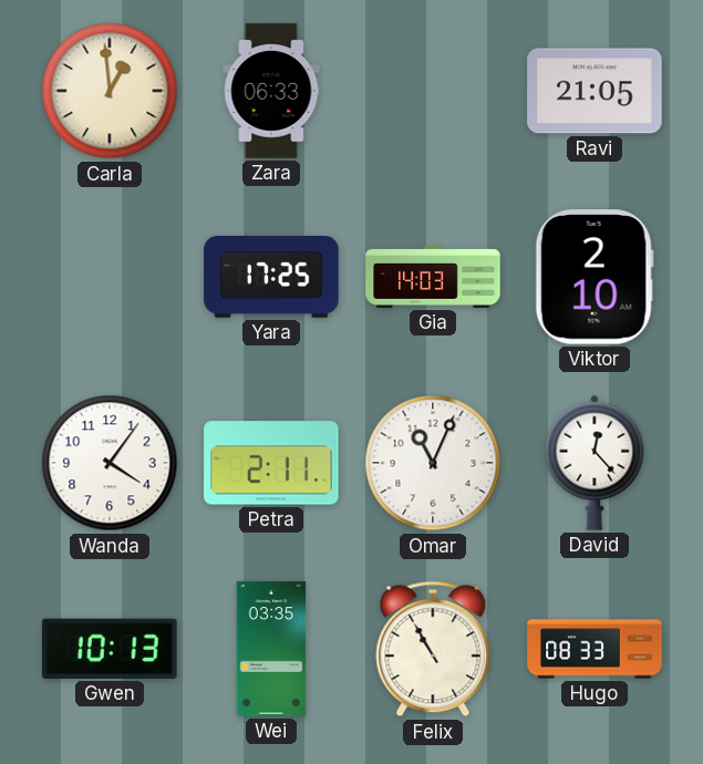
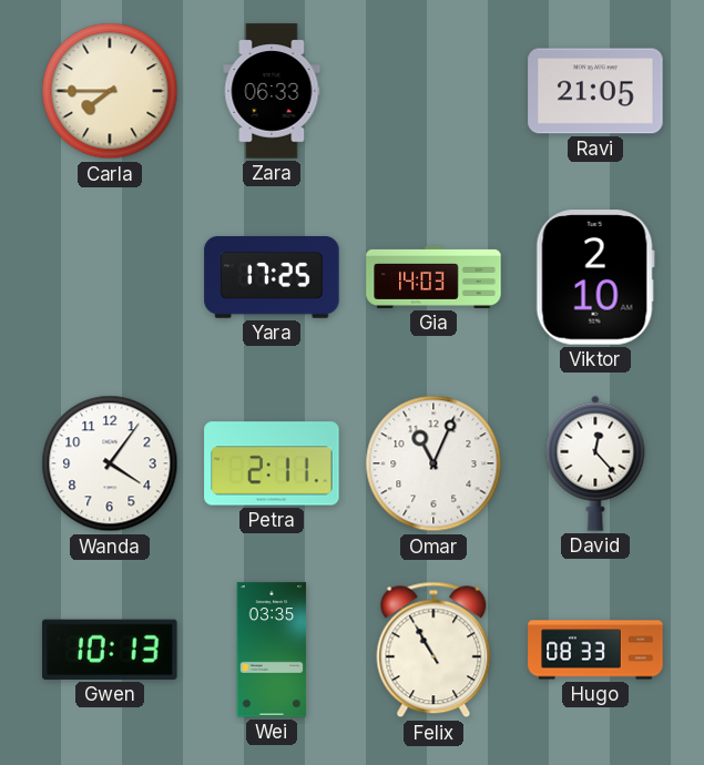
Carla: 12:59 -> 7:45
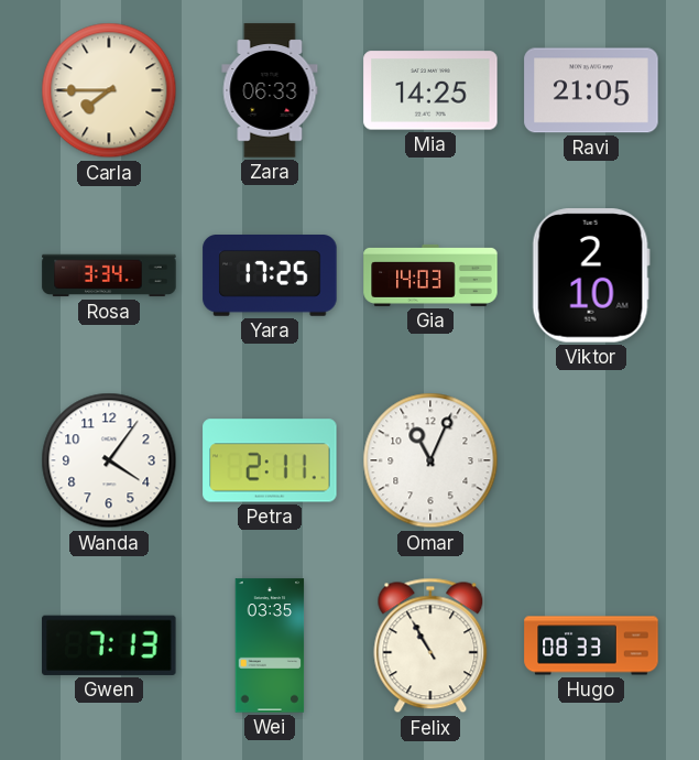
Mia: none -> 14:25
Rosa: none -> 3:34
David: 12:23 -> none
Gwen: 10:13 -> 7:13
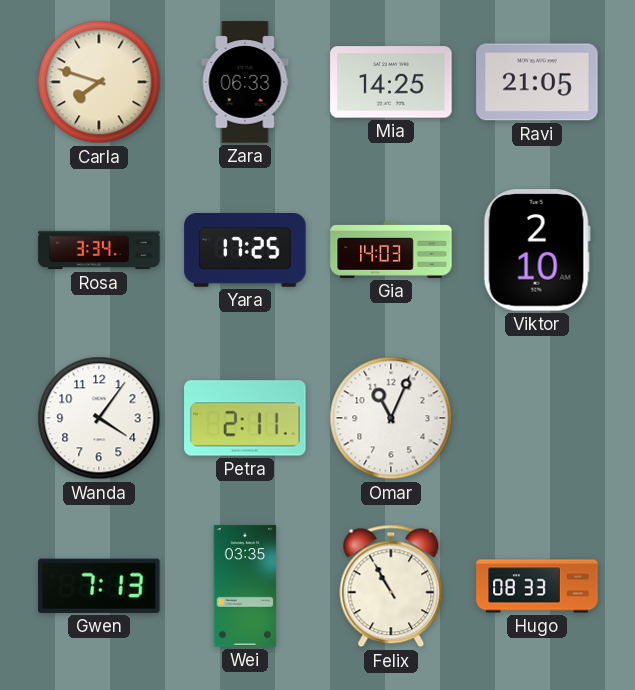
Carla: 7:45 -> 7:48
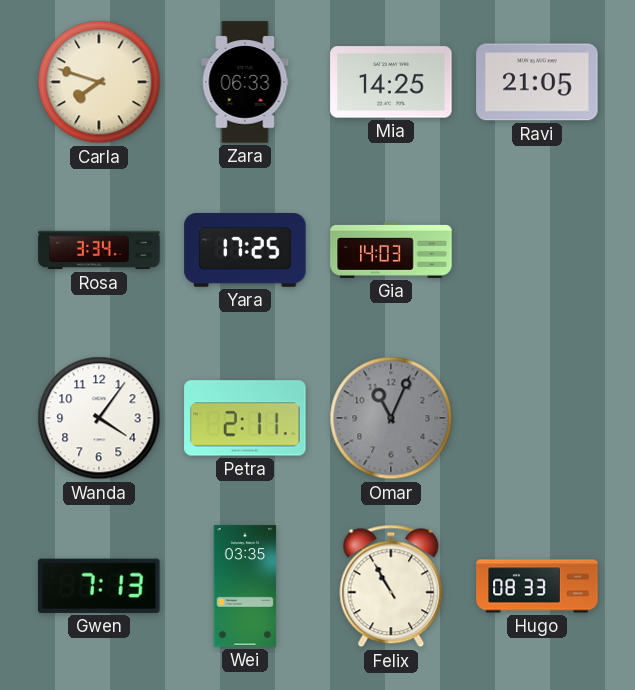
Viktor: 2:10 -> none
Omar dial: white -> grey
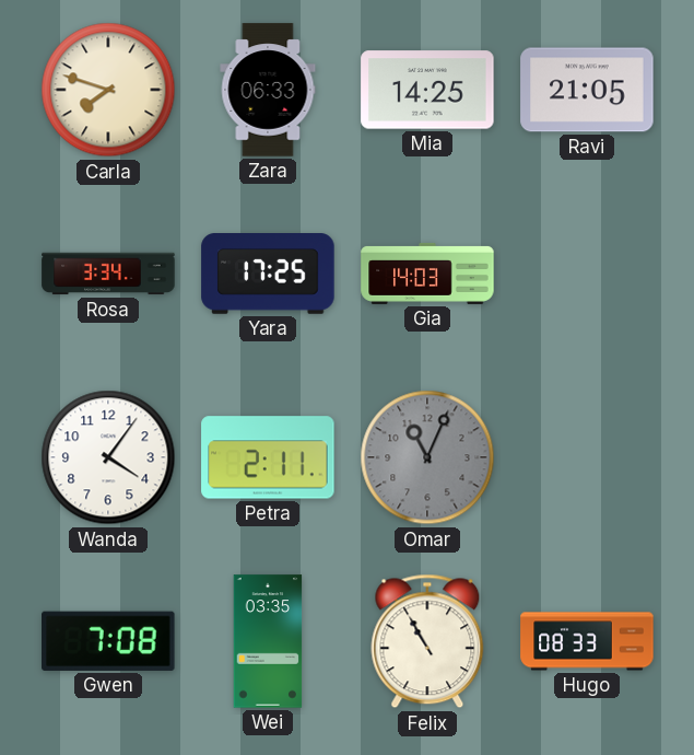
Gwen: 7:13 -> 7:08
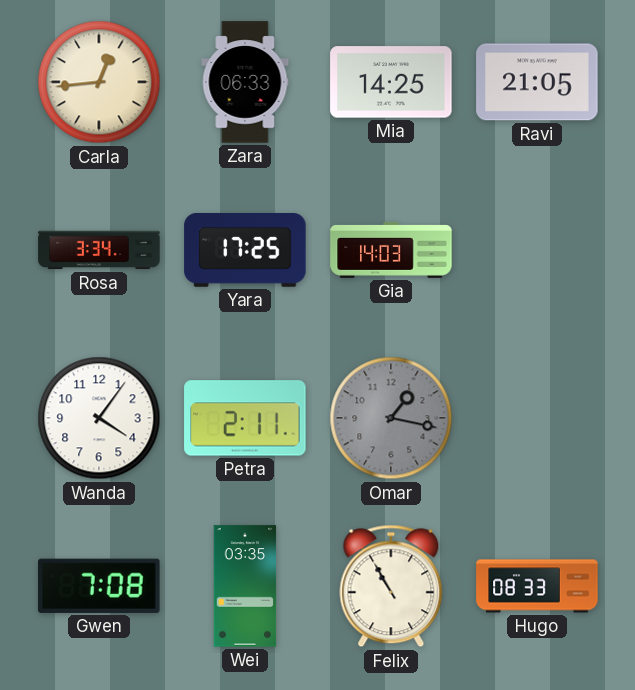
Carla: 7:48 -> 12:44
Omar: 11:04 -> 1:17
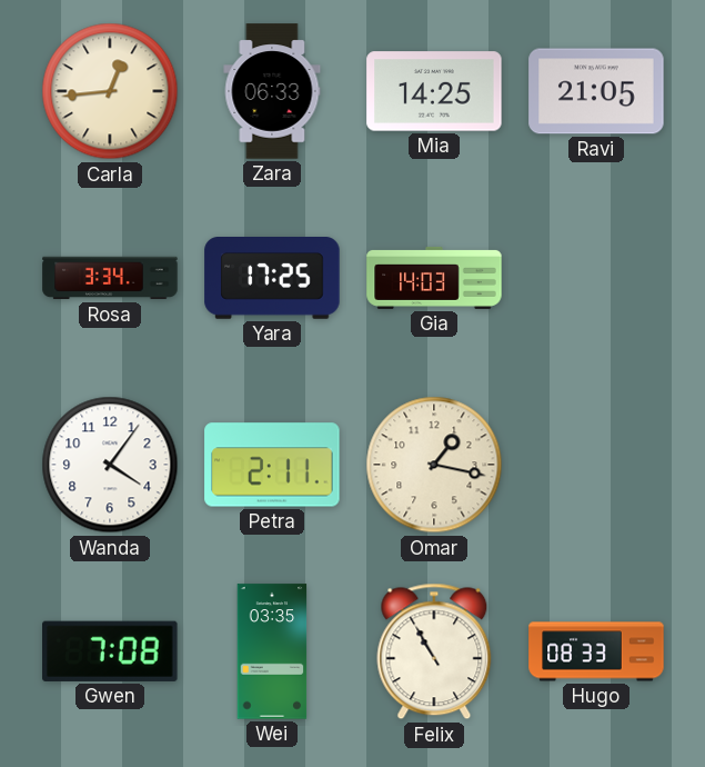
Omar dial: grey -> cream
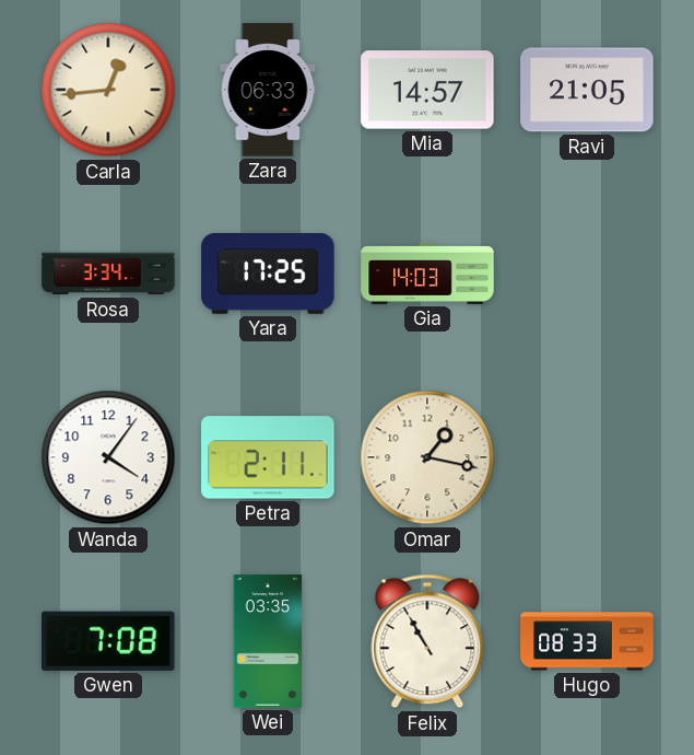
Mia: 14:25 -> 14:57
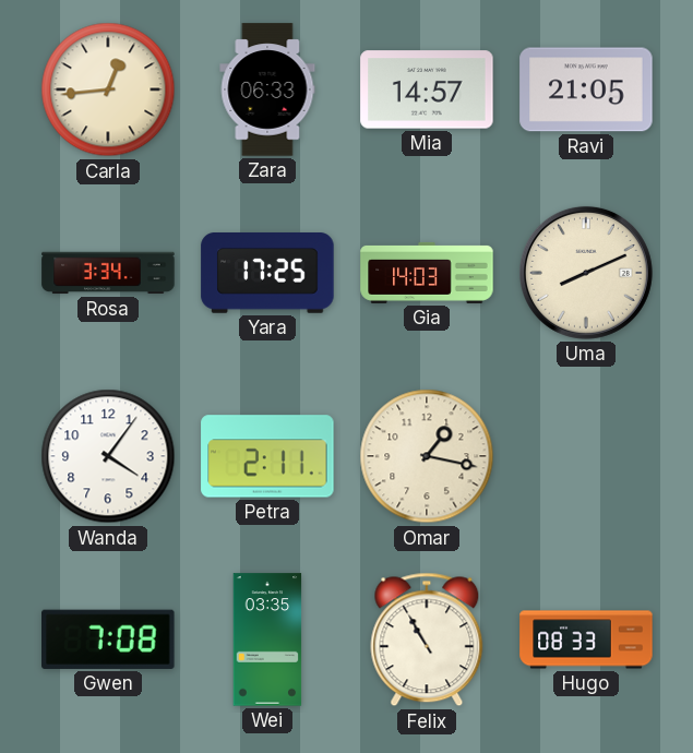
Uma: none -> 8:11
